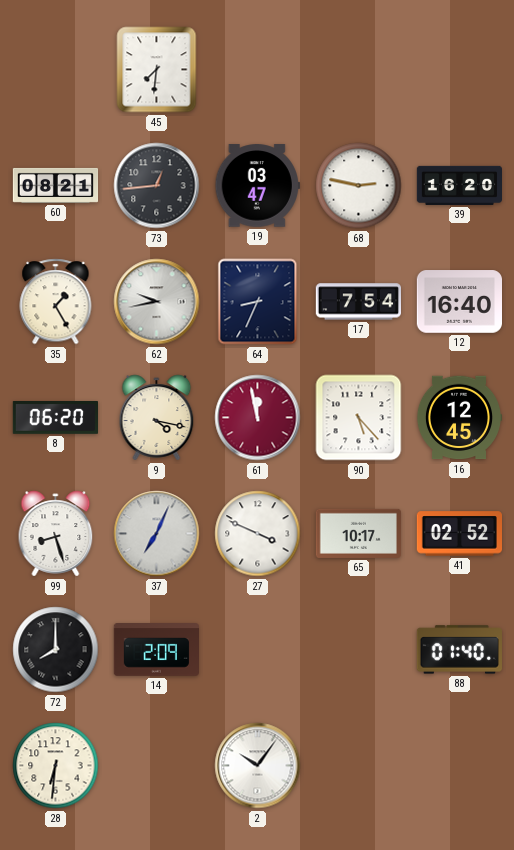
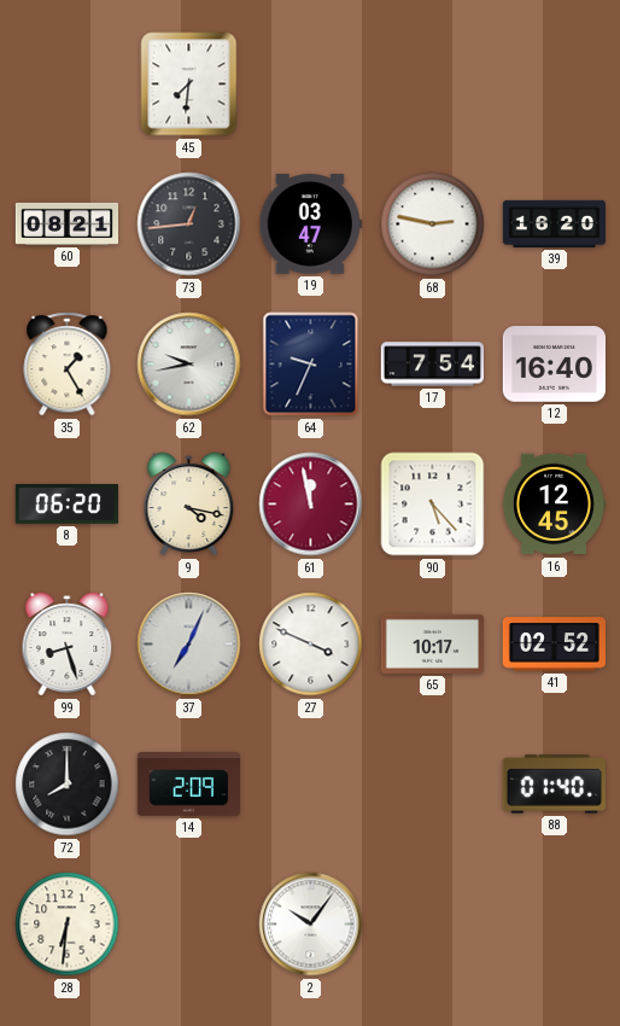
64: 8:34 -> 9:34
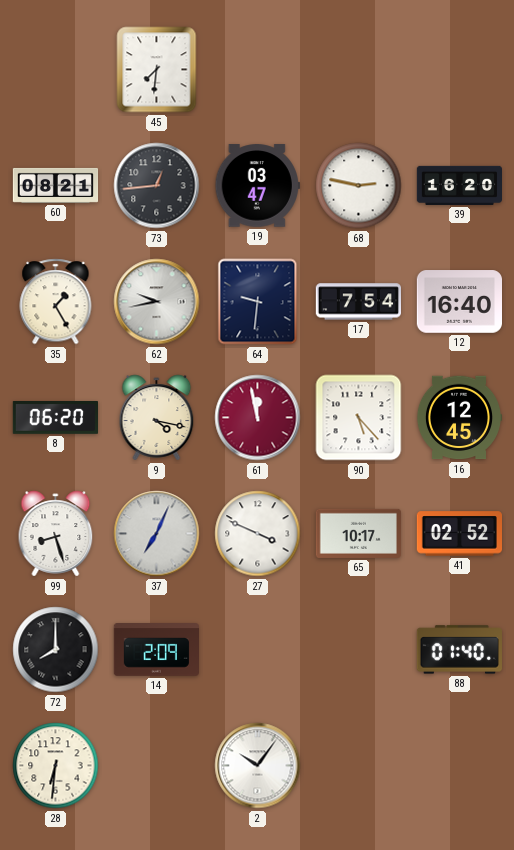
64: 9:34 -> 9:31
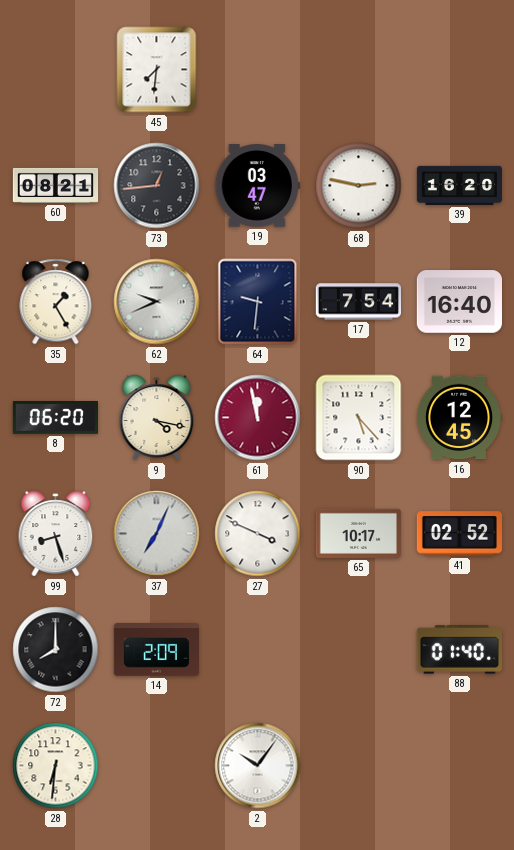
62: 9:43 -> 9:41
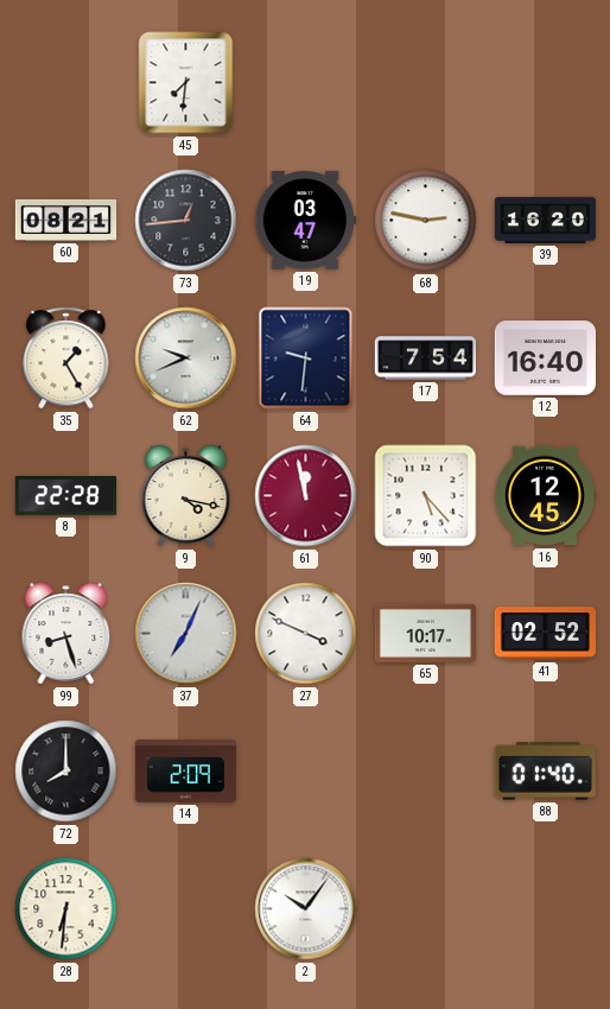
8: 06:20 -> 22:28
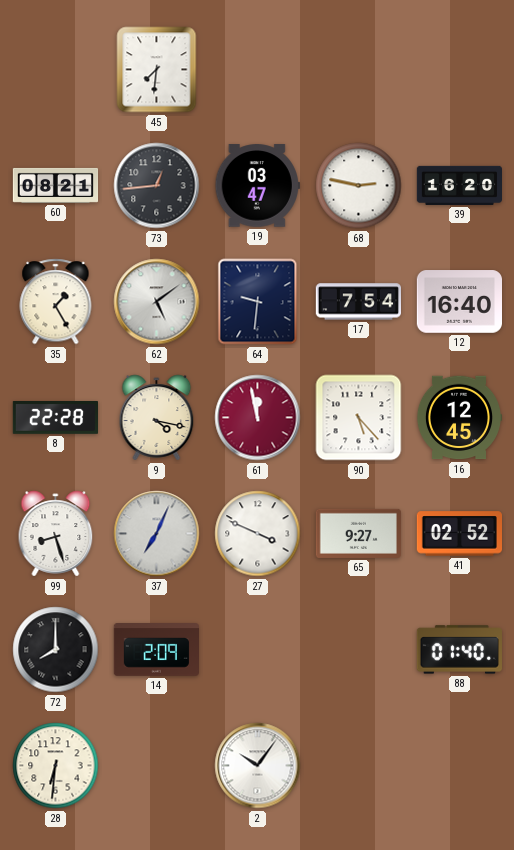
62: 9:41 -> 5:09
65: 10:17 -> 9:27
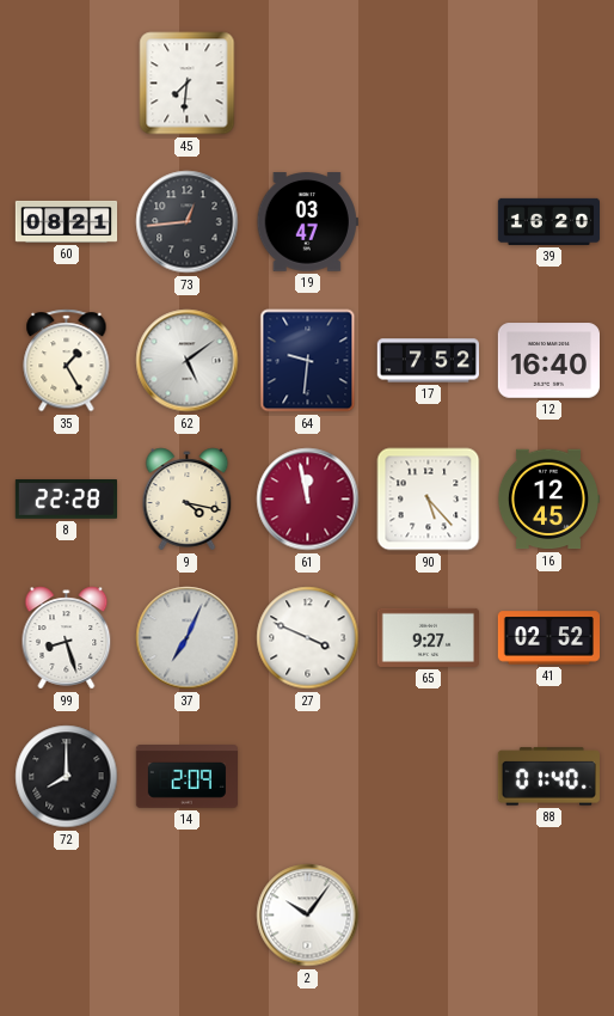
68: 2:47 -> none
17: 7:54 -> 7:52
28: 6:31 -> none
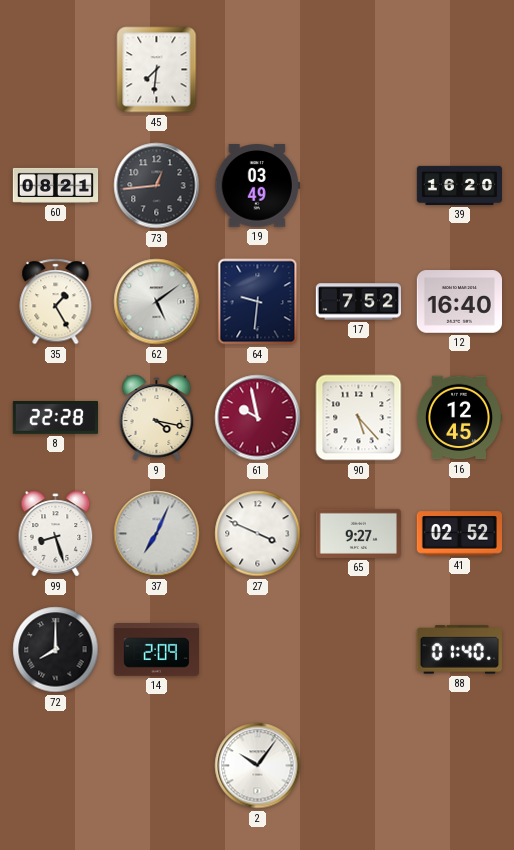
19: 03:47 -> 03:49
61: 11:58 -> 9:58
